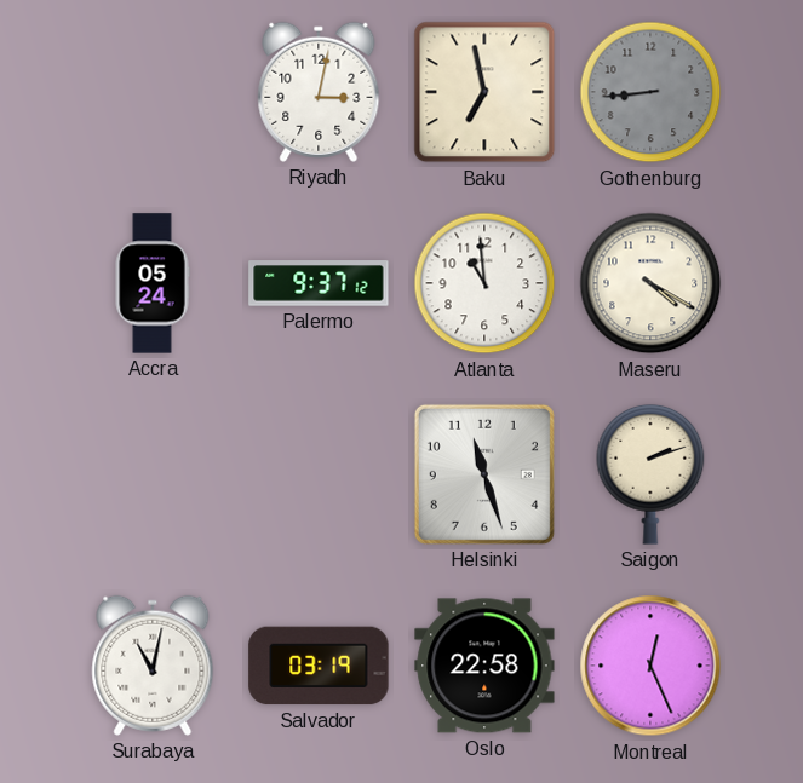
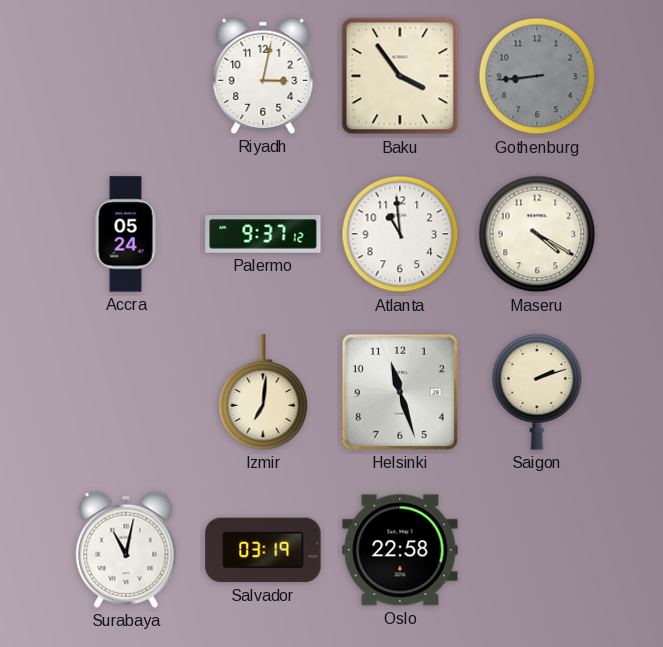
Baku: 6:58 -> 3:54
Izmir: none -> 7:01
Montreal: 12:26 -> none
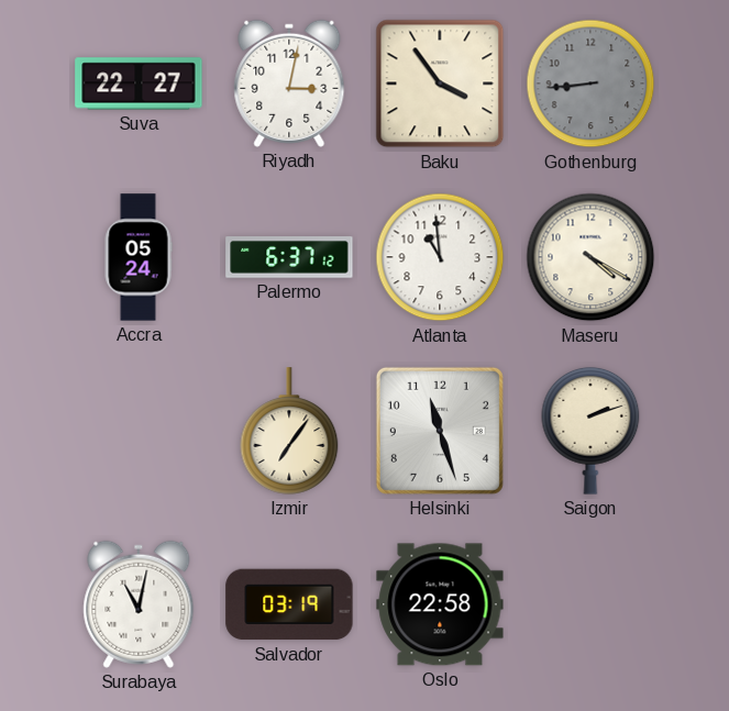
Suva: none -> 22:27
Palermo: 9:37 -> 6:37
Izmir: 7:01 -> 7:06
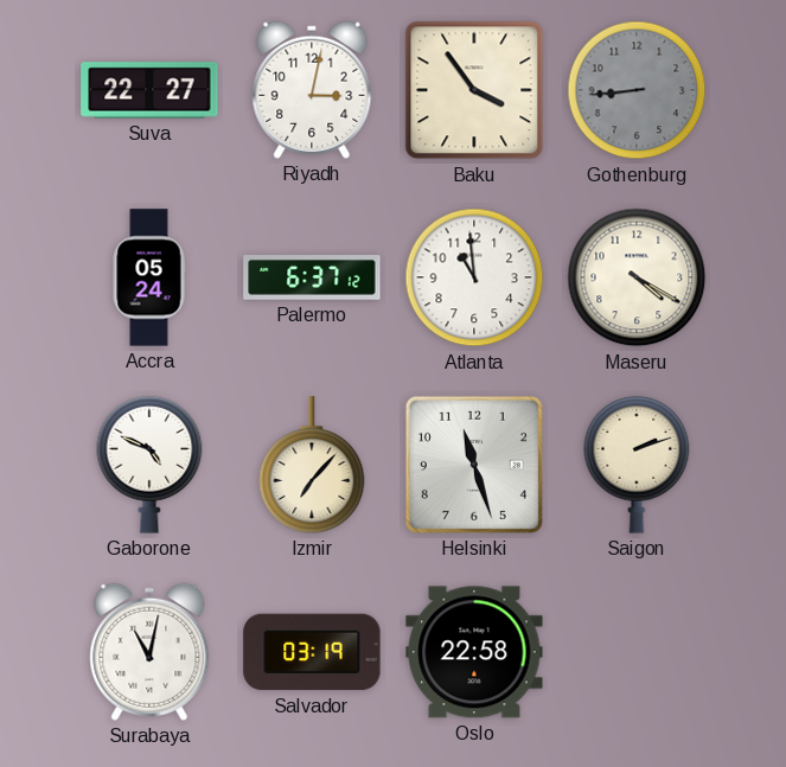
Gaborone: none -> 4:49
Izmir: 7:06 -> 7:07
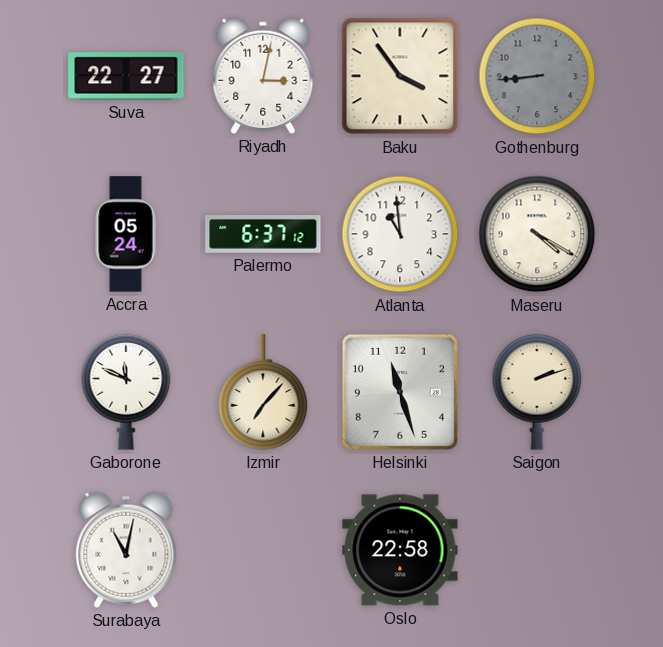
Gaborone: 4:49 -> 11:49
Salvador: 03:19 -> none
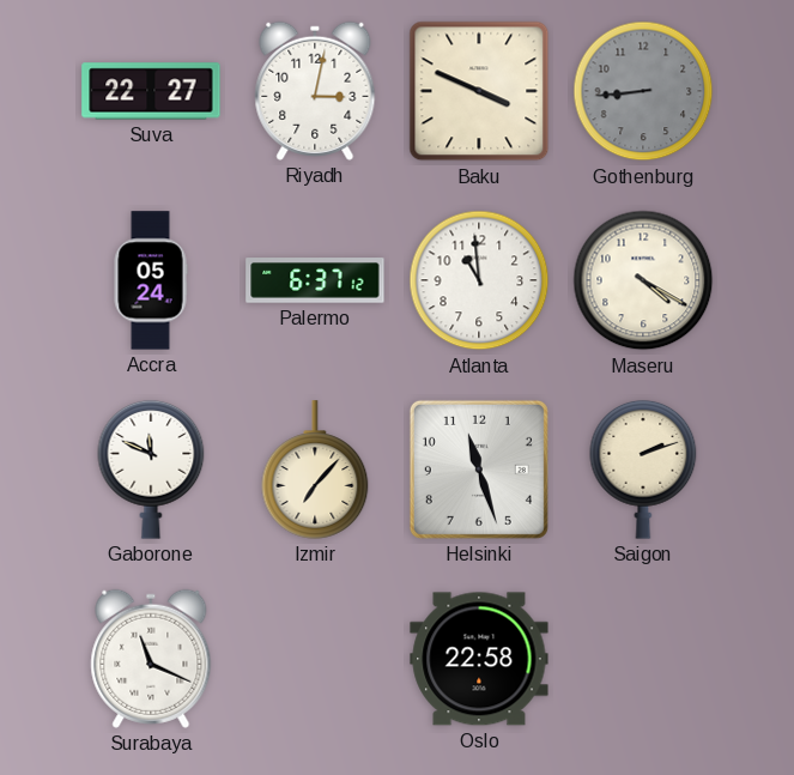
Baku: 3:54 -> 3:49
Surabaya: 11:02 -> 11:19
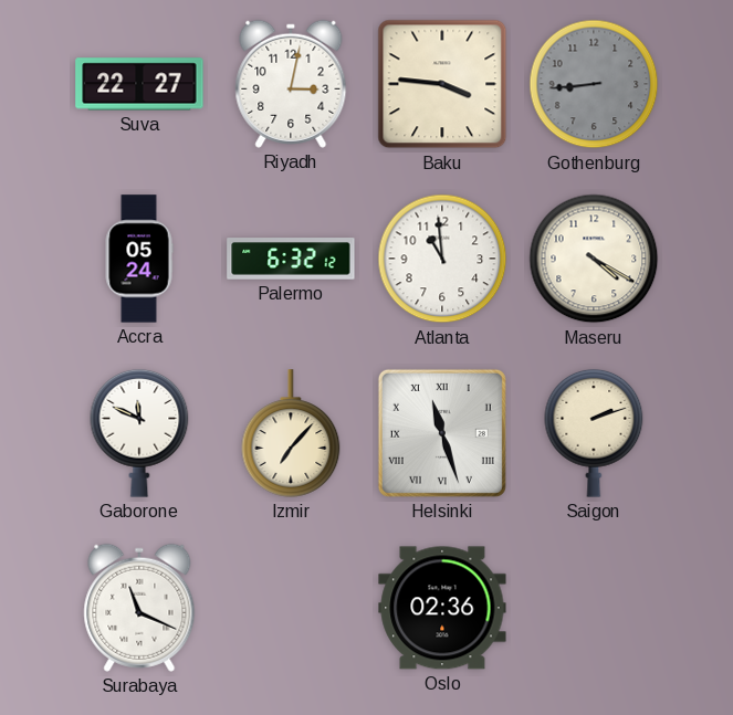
Baku: 3:49 -> 3:46
Palermo: 6:37 -> 6:32
Helsinki numerals: Arabic -> Roman
Oslo: 22:58 -> 02:36
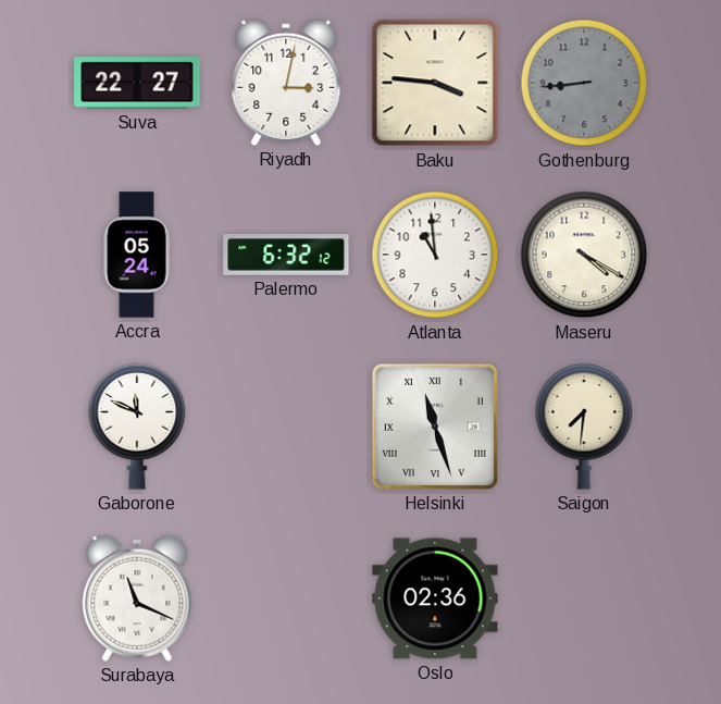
Izmir: 7:07 -> none
Saigon: 2:12 -> 7:31
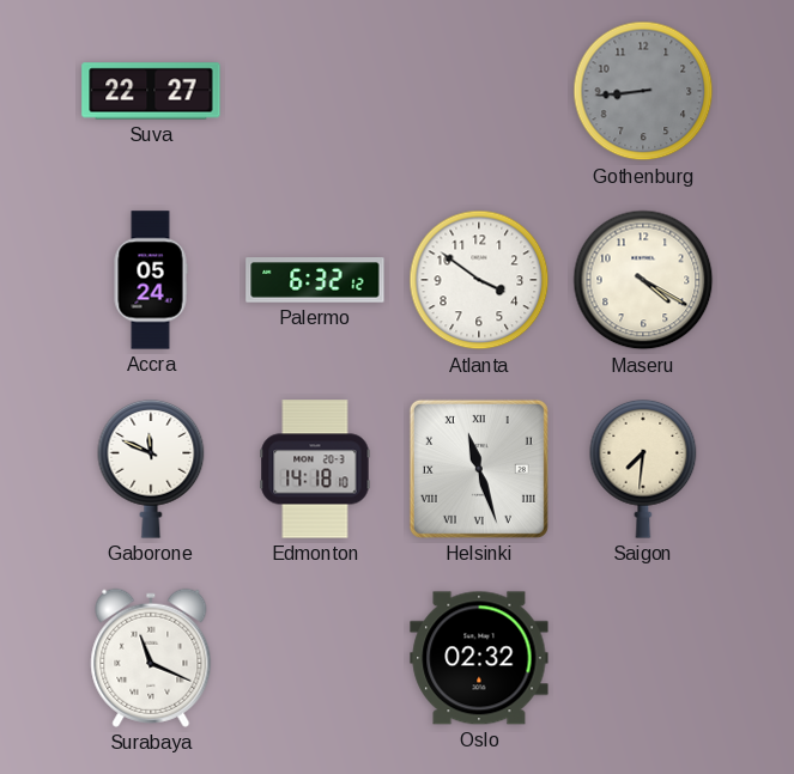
Riyadh: 3:02 -> none
Baku: 3:46 -> none
Atlanta: 10:59 -> 3:51
Edmonton: none -> 14:18
Oslo: 02:36 -> 02:32
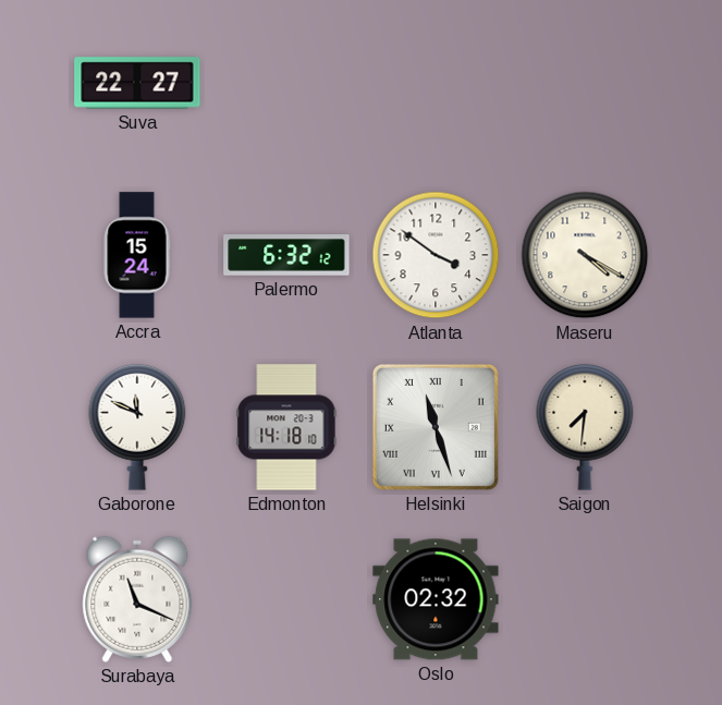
Gothenburg: 8:44 -> none
Accra: 05:24 -> 15:24
